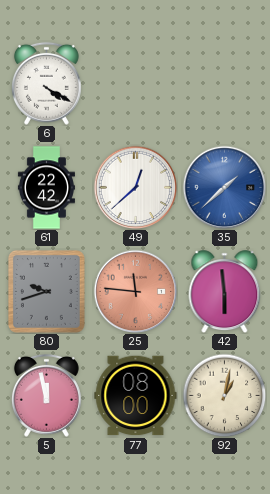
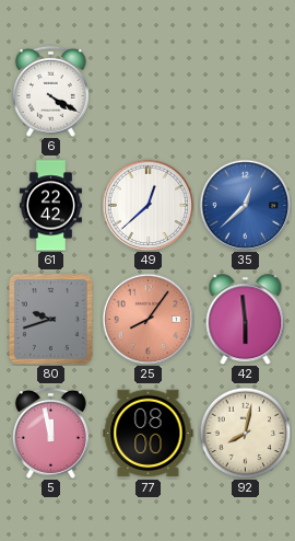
35: 1:38 -> 12:38
25: 11:46 -> 8:06
92: 1:02 -> 8:02
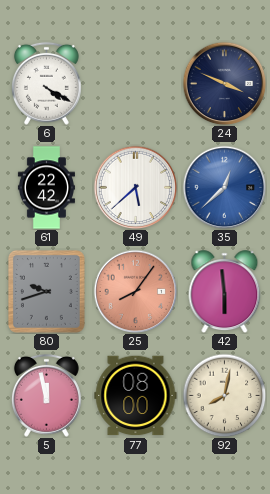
24: none -> 3:49
49: 12:38 -> 5:38
